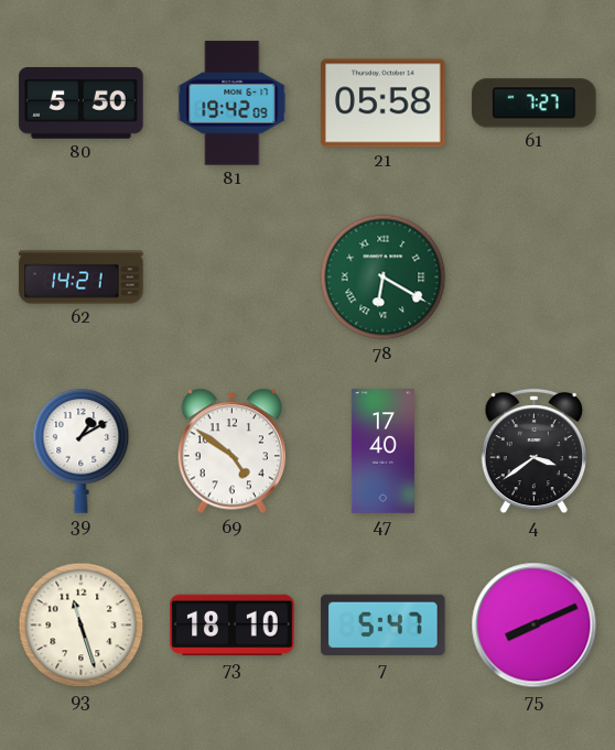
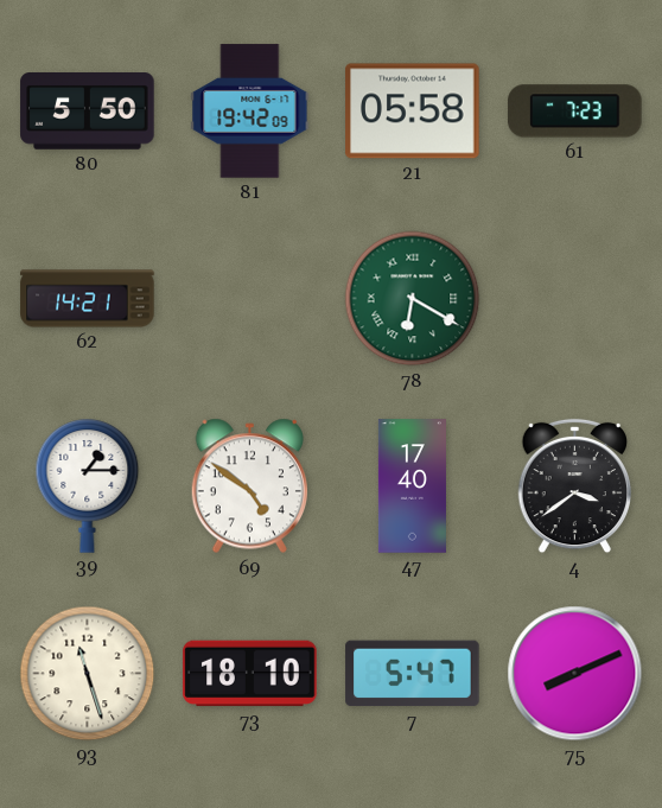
61: 7:27 -> 7:23
39: 1:10 -> 1:15
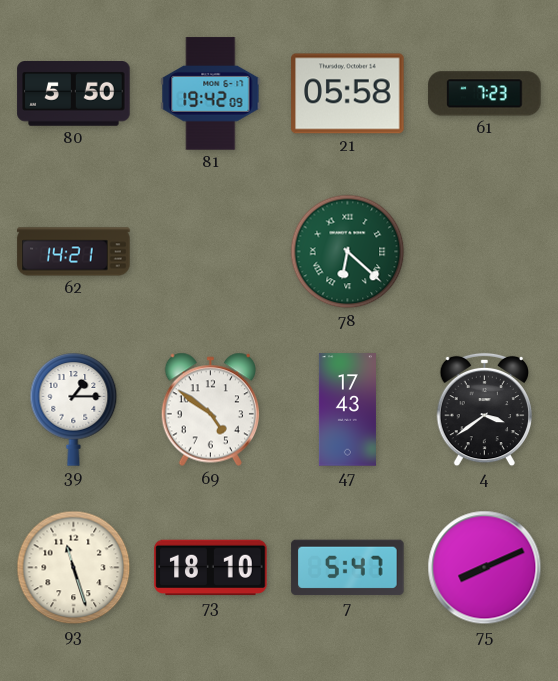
78: 6:20 -> 6:22
47: 17:40 -> 17:43
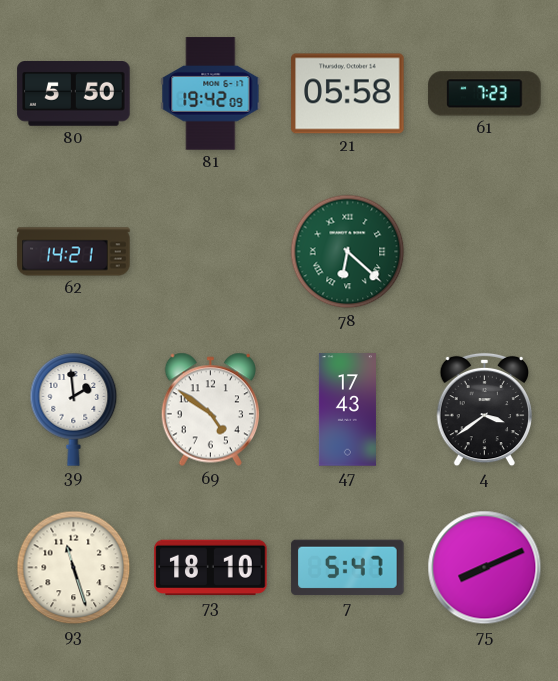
39: 1:15 -> 1:59
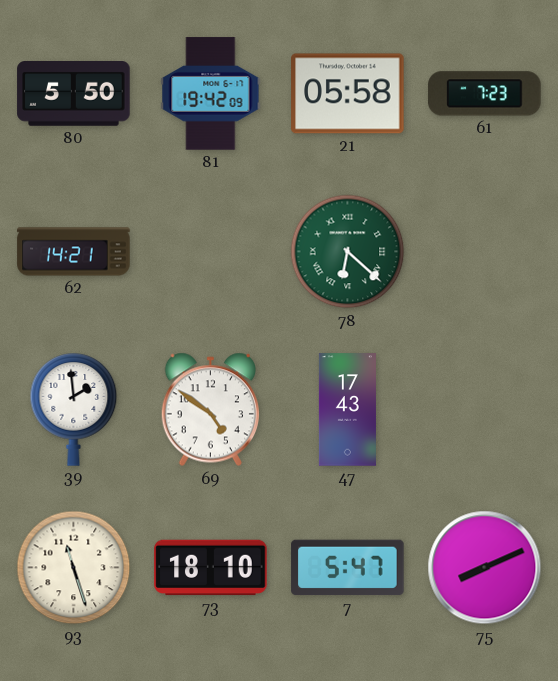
4: 3:39 -> none
